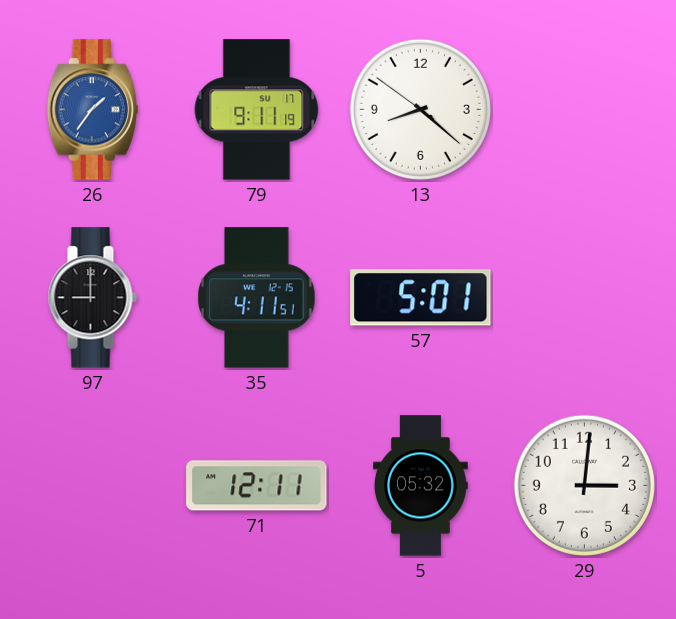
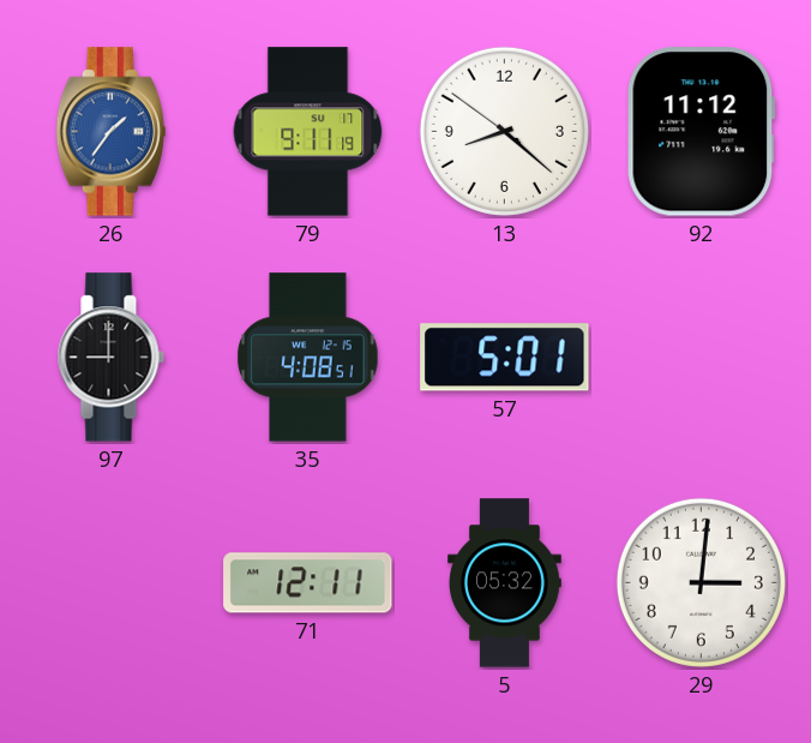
92: none -> 11:12
35: 4:11 -> 4:08
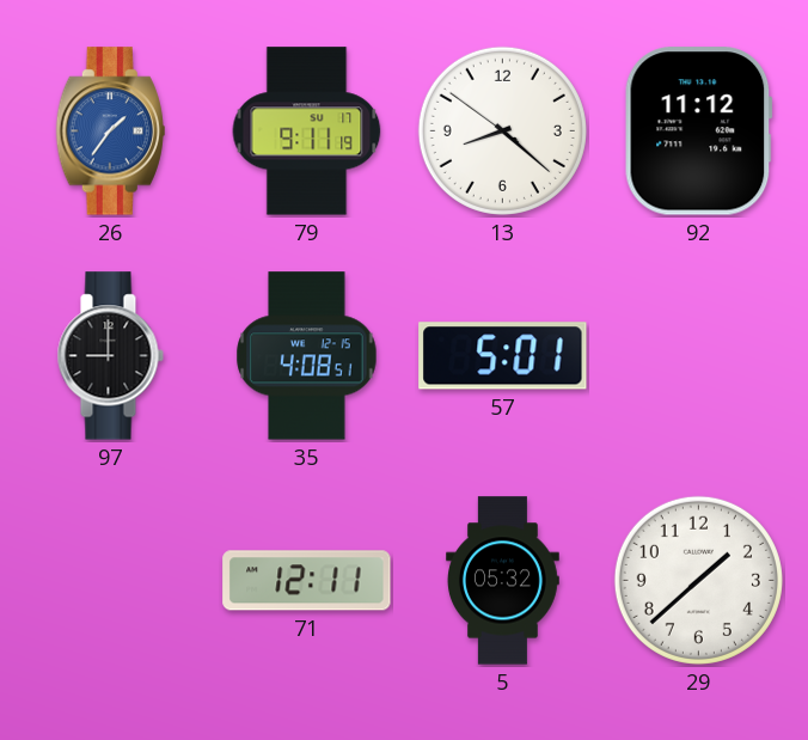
29: 3:01 -> 1:38
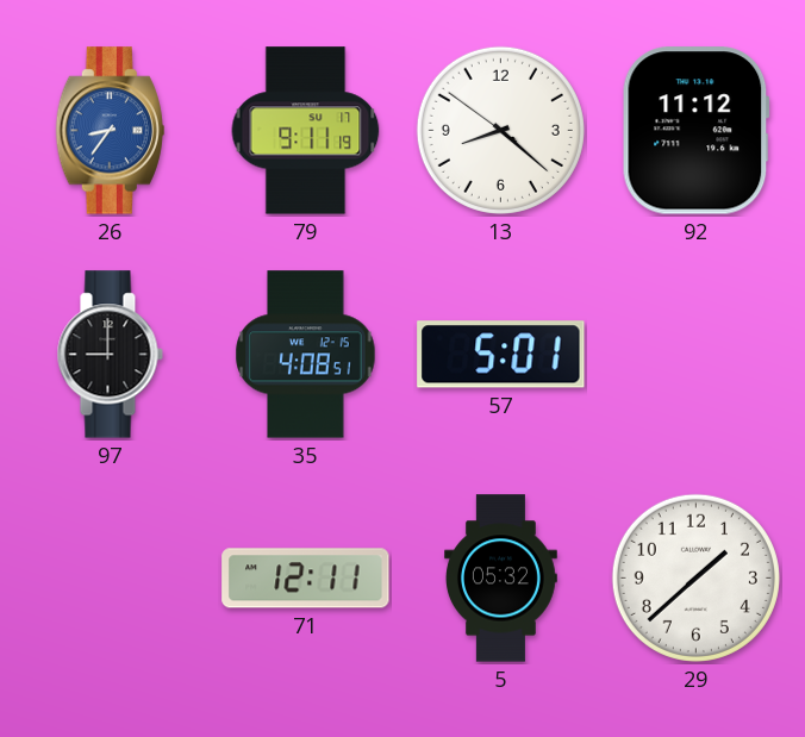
26: 1:36 -> 8:36
